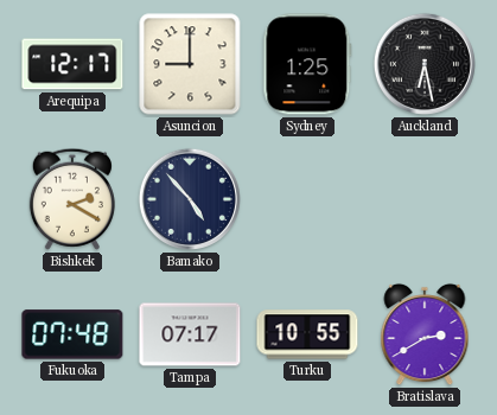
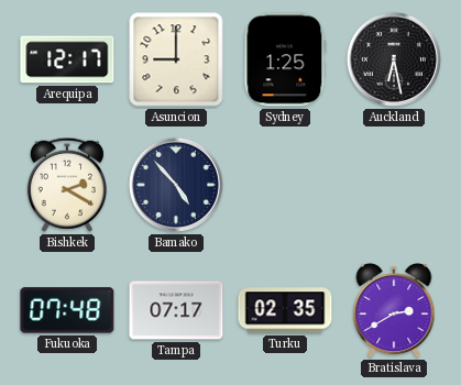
Turku: 10:55 -> 02:35
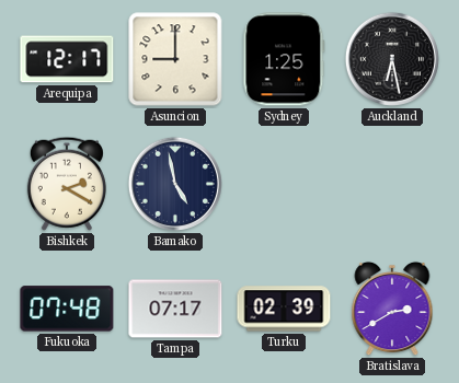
Bamako: 4:53 -> 4:58
Turku: 02:35 -> 02:39
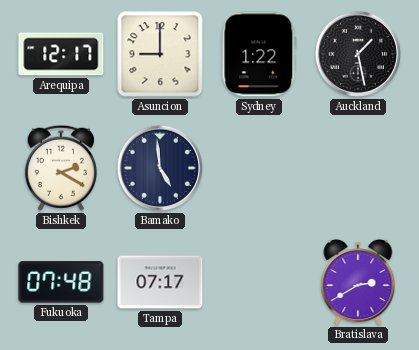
Sydney: 1:25 -> 1:22
Auckland: 6:28 -> 1:28
Bamako: 4:58 -> 4:59
Turku: 02:39 -> none
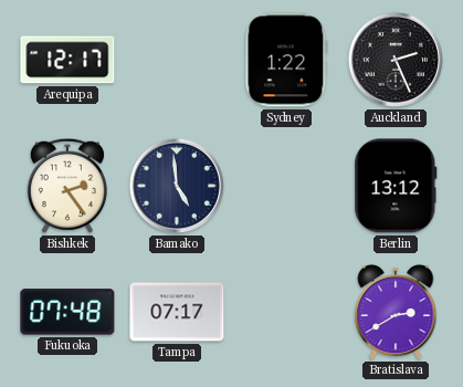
Asuncion: 9:00 -> none
Auckland: 1:28 -> 2:26
Bishkek: 2:20 -> 2:24
Berlin: none -> 13:12
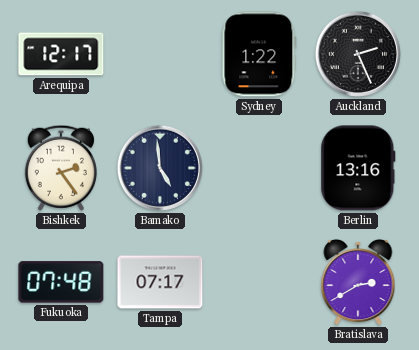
Berlin: 13:12 -> 13:16
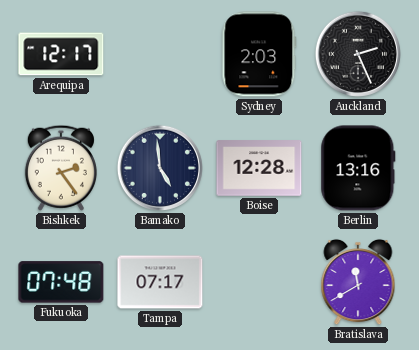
Sydney: 1:22 -> 2:03
Boise: none -> 12:28
Bratislava: 2:40 -> 11:40
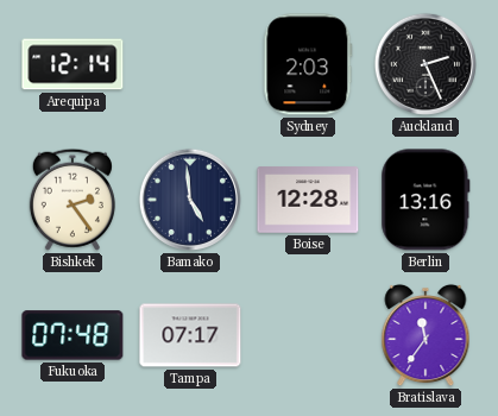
Arequipa: 12:17 -> 12:14
Bratislava: 11:40 -> 11:36
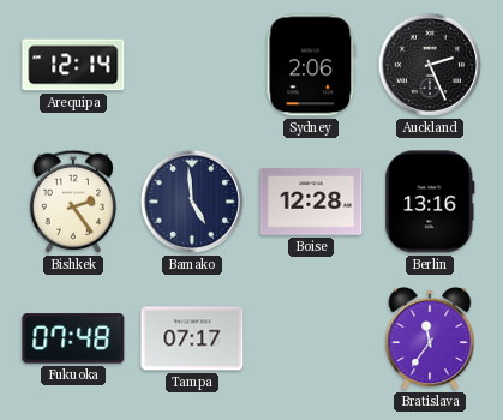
Sydney: 2:03 -> 2:06
